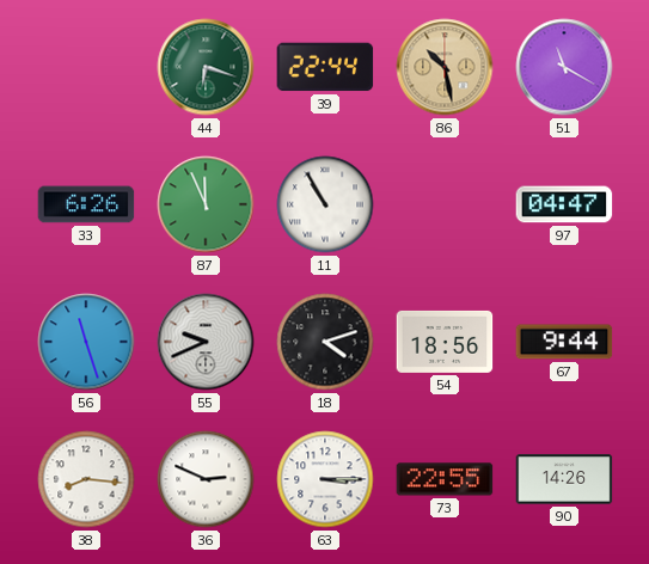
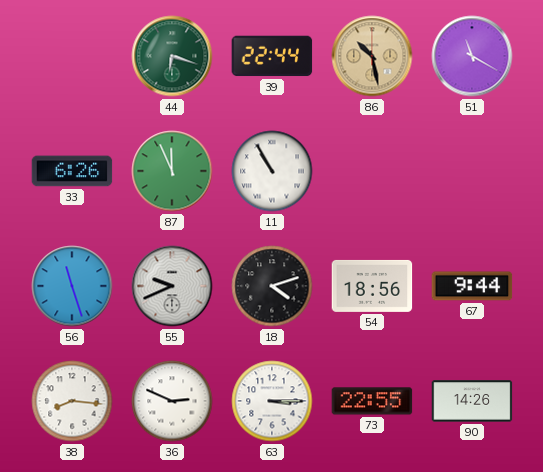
97: 04:47 -> none
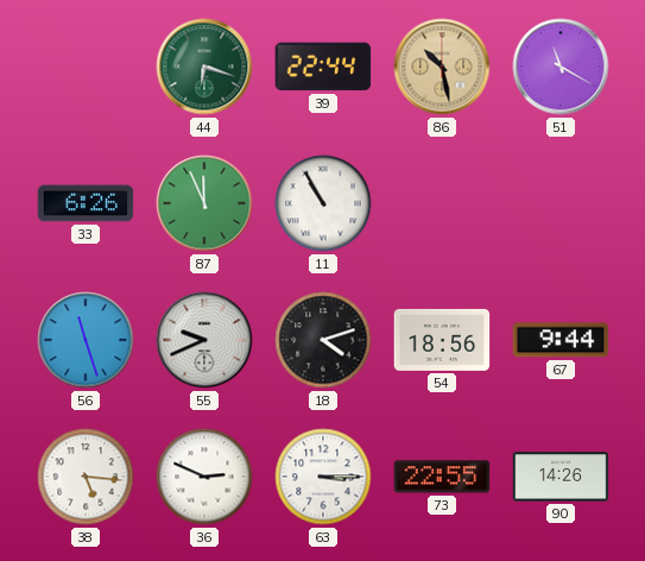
38: 8:16 -> 5:16
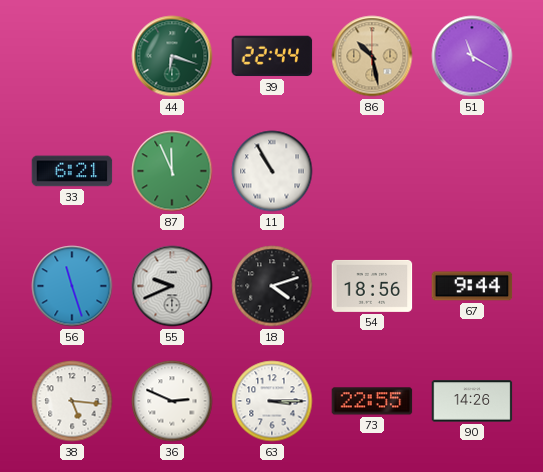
33: 6:26 -> 6:21
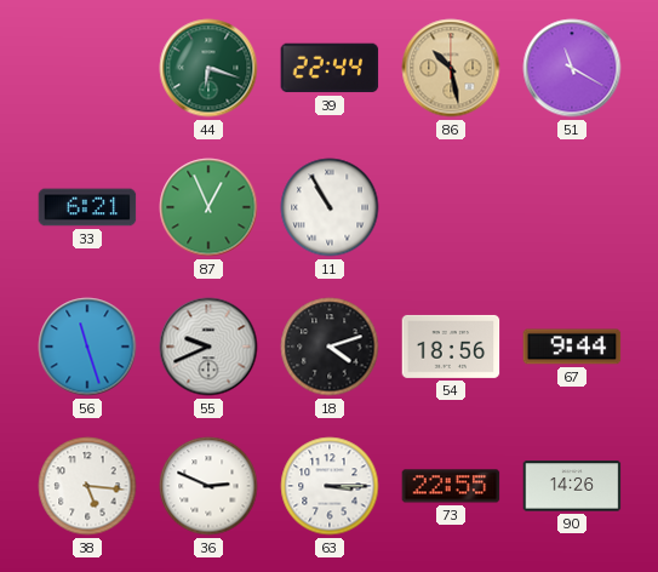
87: 11:56 -> 12:56
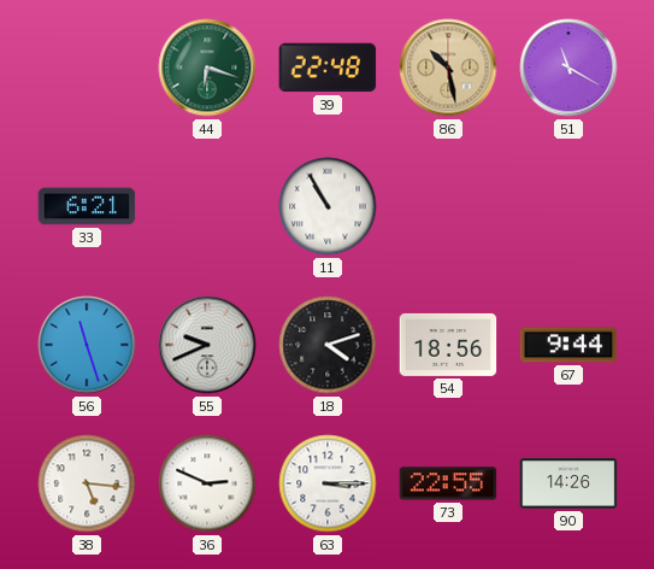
39: 22:44 -> 22:48
87: 12:56 -> none
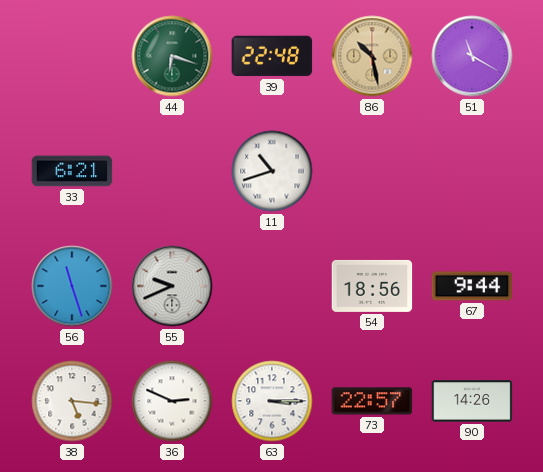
11: 10:55 -> 10:42
18: 4:12 -> none
73: 22:55 -> 22:57
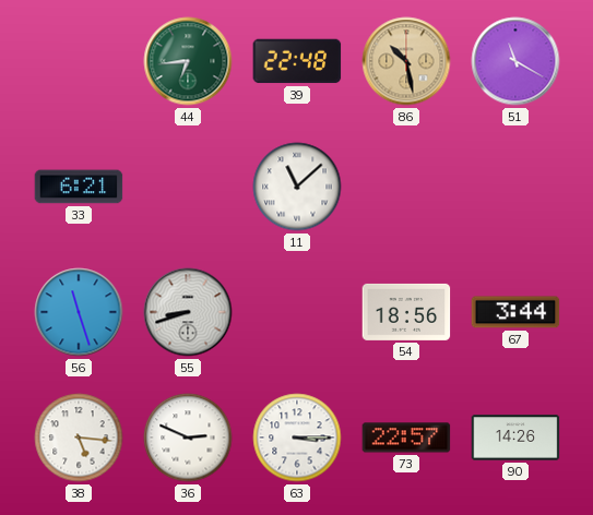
44: 6:18 -> 6:44
11: 10:42 -> 11:08
55: 9:41 -> 8:42
67: 9:44 -> 3:44
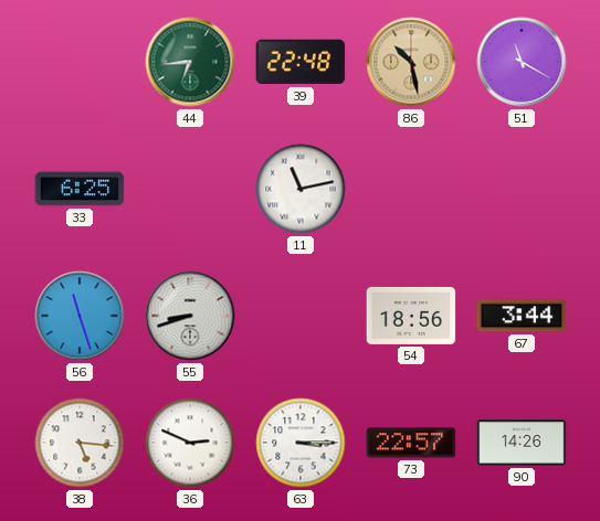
33: 6:21 -> 6:25
11: 11:08 -> 11:13
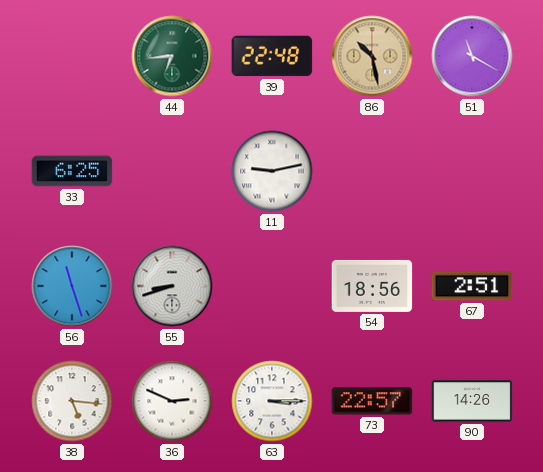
11: 11:13 -> 9:13
67: 3:44 -> 2:51
